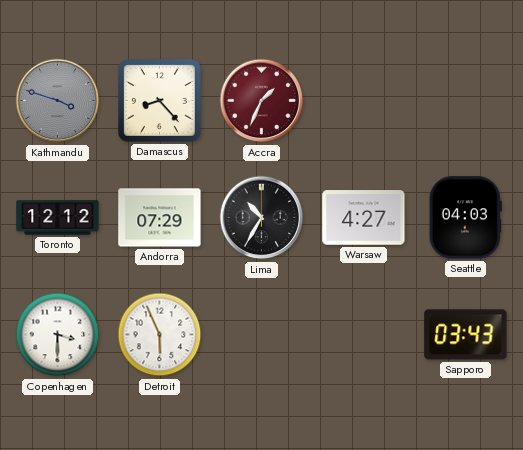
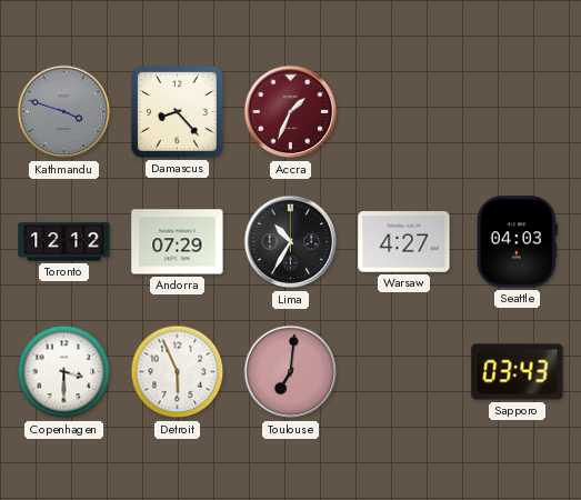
Toulouse: none -> 7:01
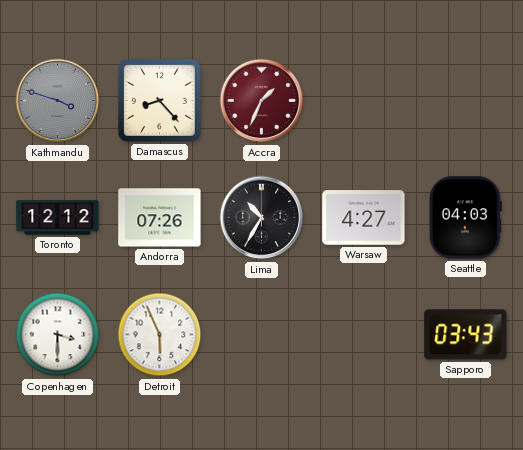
Andorra: 07:29 -> 07:26
Toulouse: 7:01 -> none
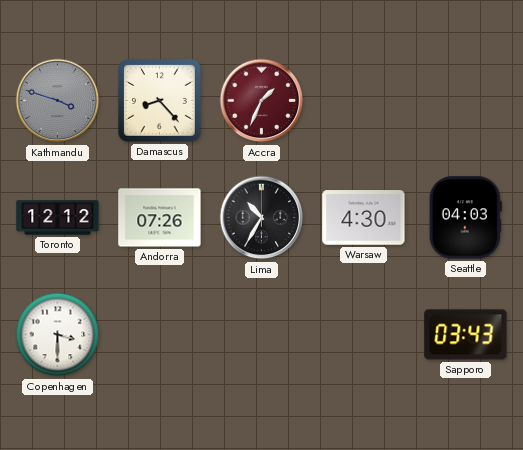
Warsaw: 4:27 -> 4:30
Detroit: 5:56 -> none
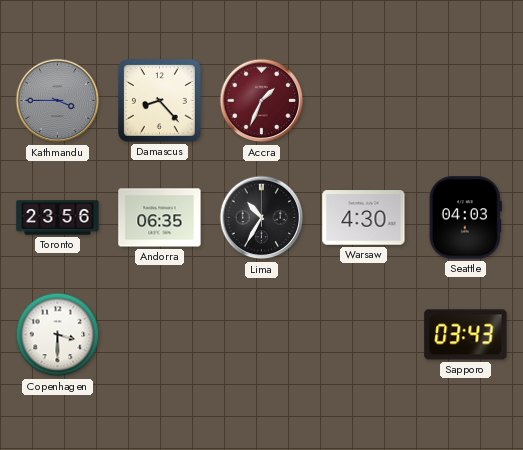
Kathmandu: 3:48 -> 3:45
Toronto: 12:12 -> 23:56
Andorra: 07:26 -> 06:35
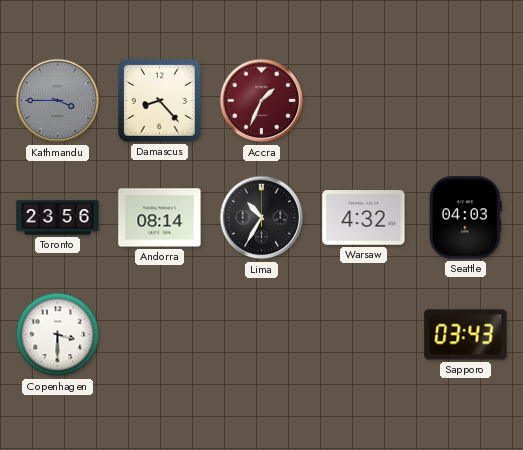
Andorra: 06:35 -> 08:14
Warsaw: 4:30 -> 4:32
